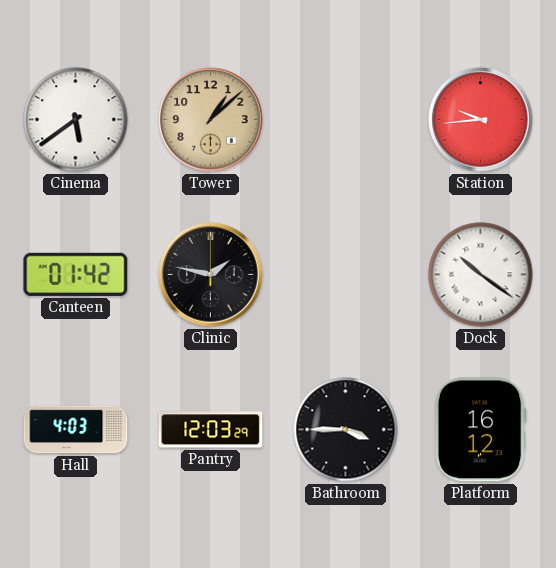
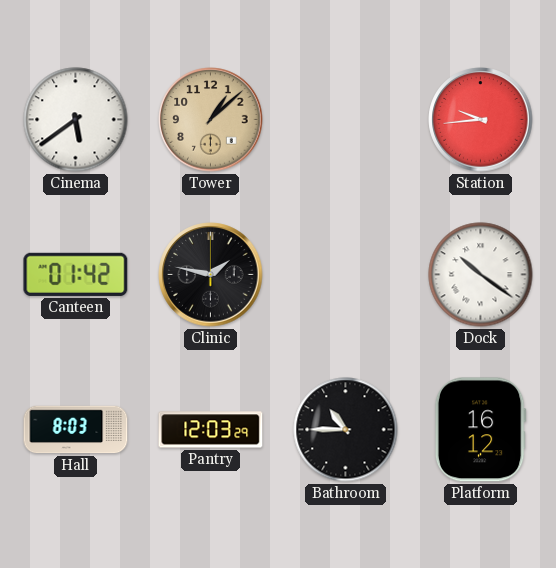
Hall: 4:03 -> 8:03
Bathroom: 3:45 -> 10:45
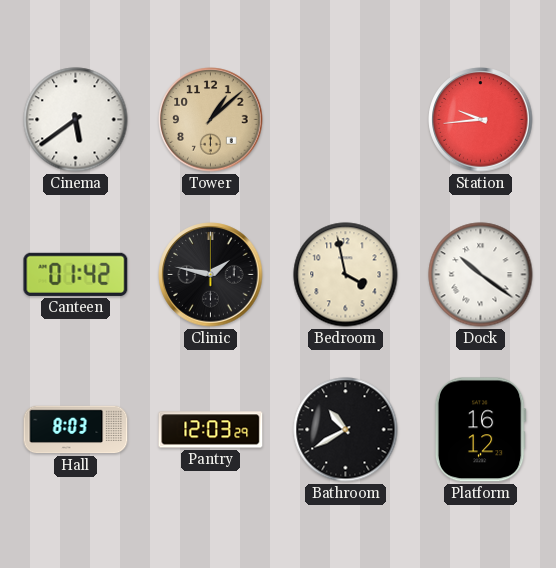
Bedroom: none -> 3:58
Bathroom: 10:45 -> 10:40
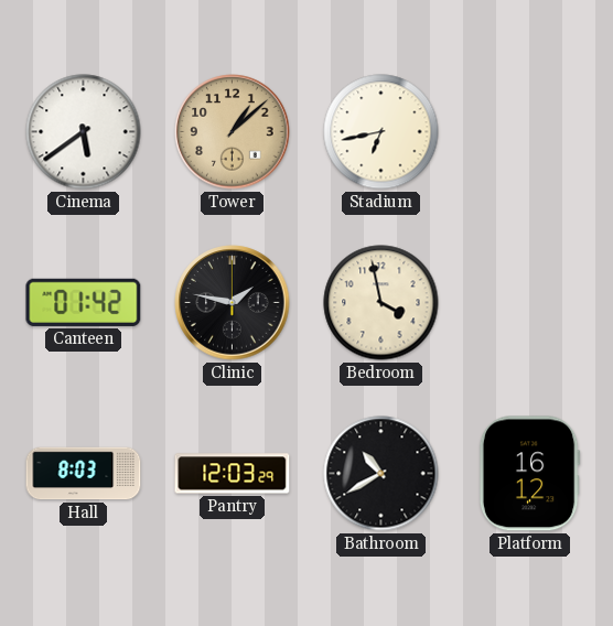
Stadium: none -> 6:43
Station: 9:44 -> none
Dock: 10:21 -> none
